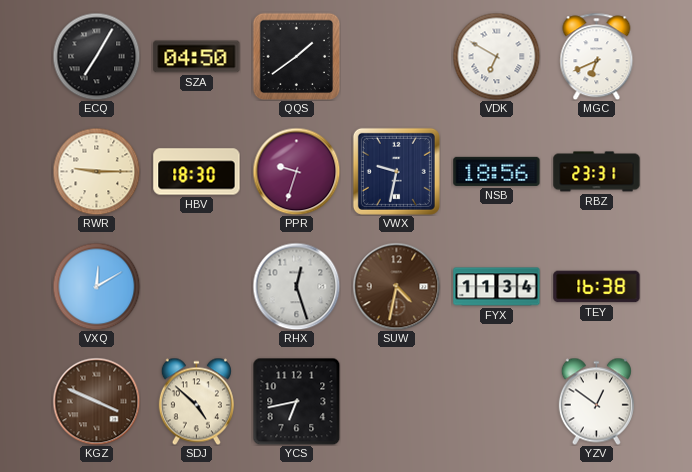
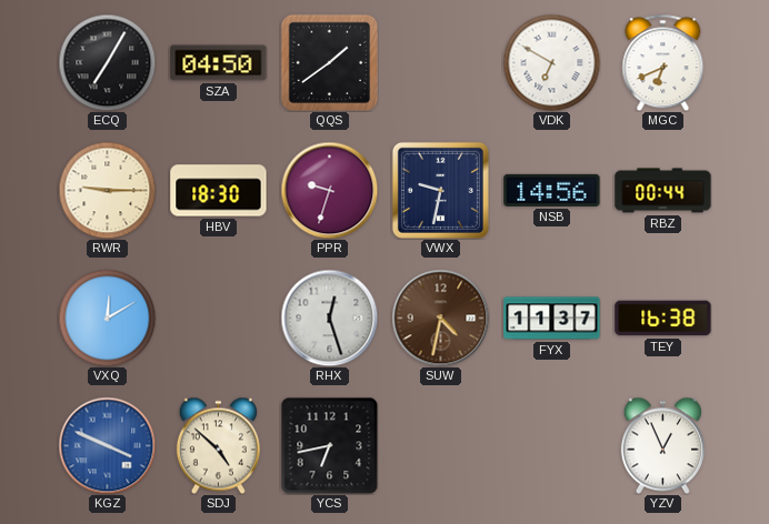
NSB: 18:56 -> 14:56
RBZ: 23:31 -> 00:44
FYX: 11:34 -> 11:37
KGZ dial: brown -> blue
YZV: 12:51 -> 12:56
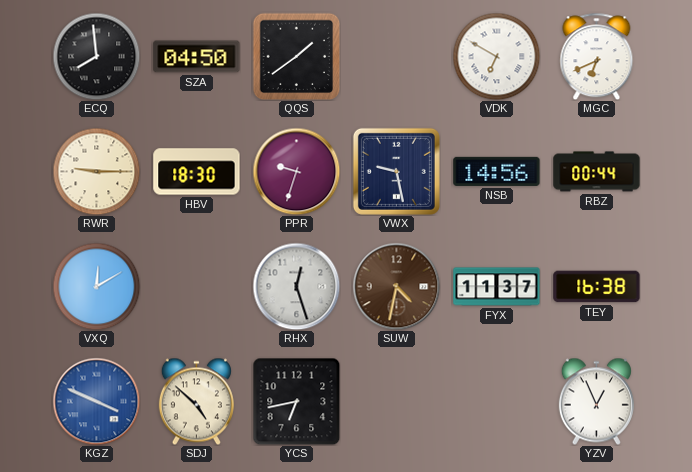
ECQ: 7:05 -> 7:59
VWX: 9:32 -> 9:28
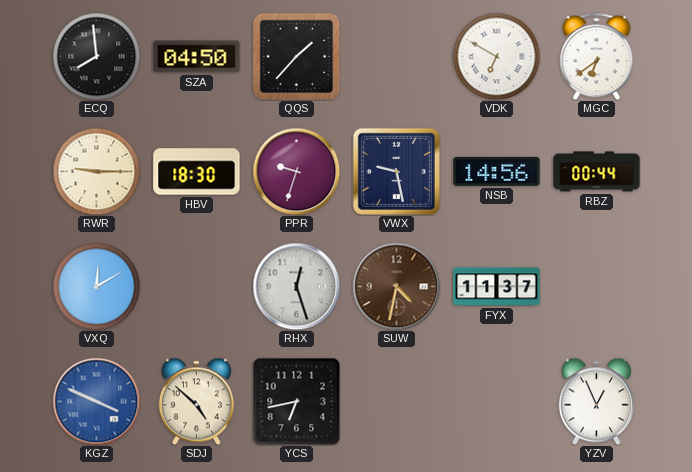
QQS: 1:39 -> 1:37
MGC: 6:41 -> 6:39
TEY: 16:38 -> none
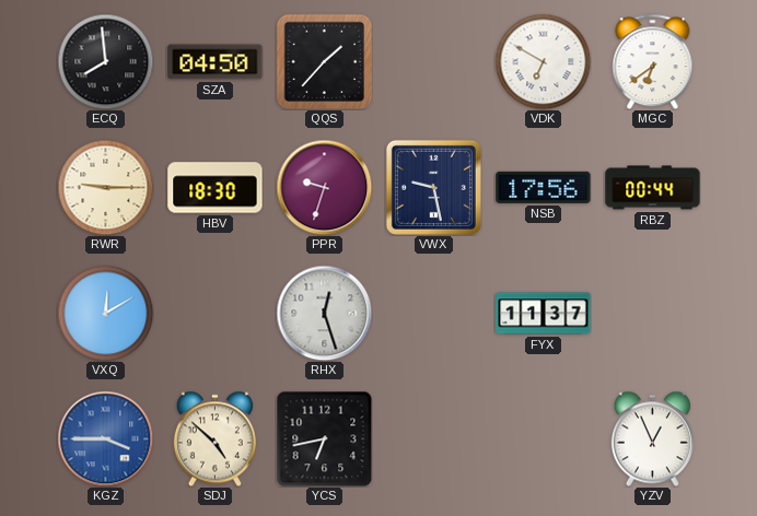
NSB: 14:56 -> 17:56
SUW: 4:32 -> none
KGZ: 3:49 -> 3:45
